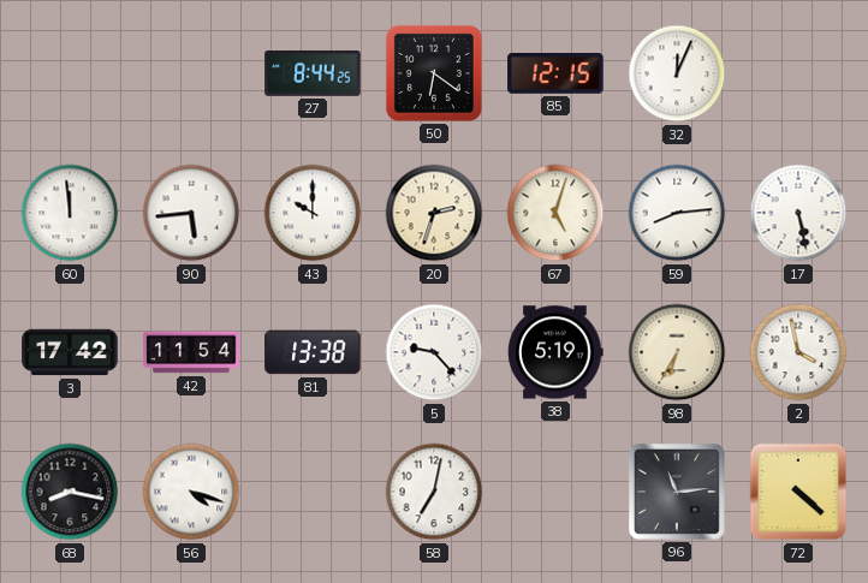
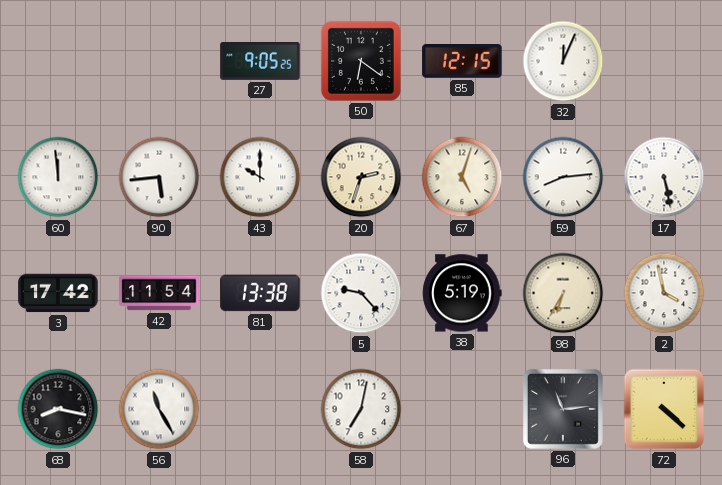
27: 8:44 -> 9:05
56: 4:18 -> 11:25
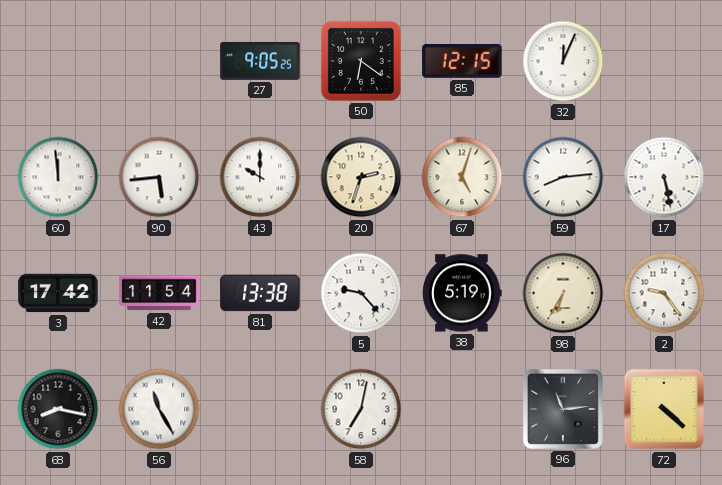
2: 3:58 -> 9:24
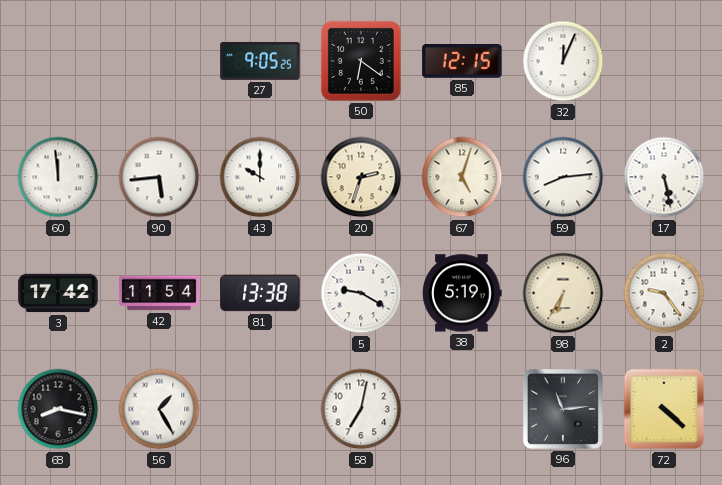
5: 9:23 -> 9:20
56: 11:25 -> 1:25
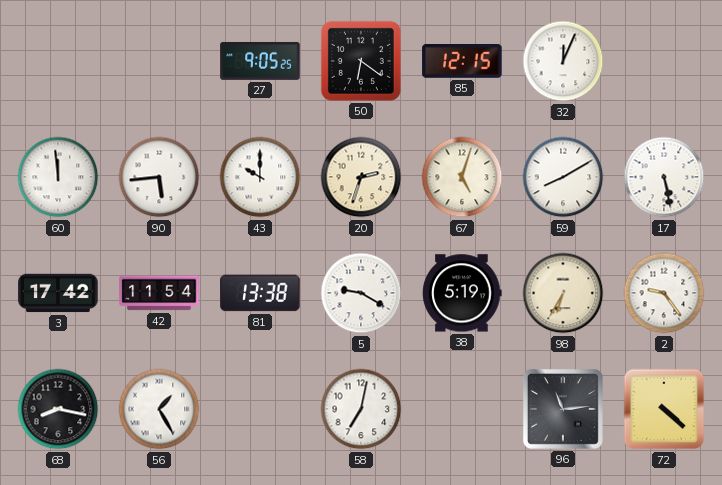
59: 8:14 -> 8:10
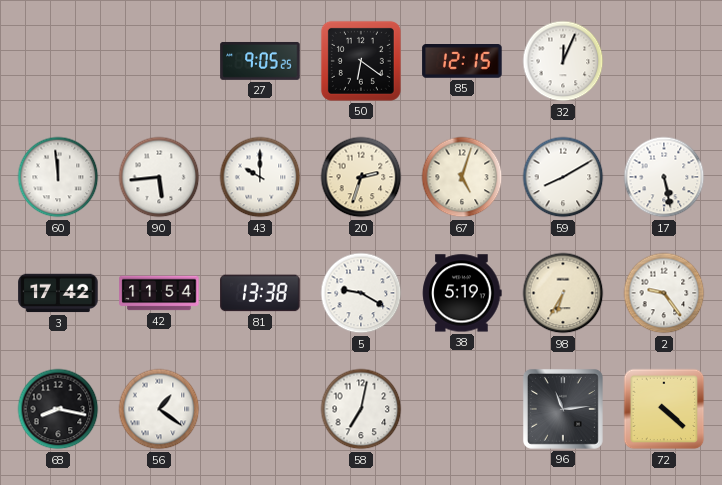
56: 1:25 -> 1:21
